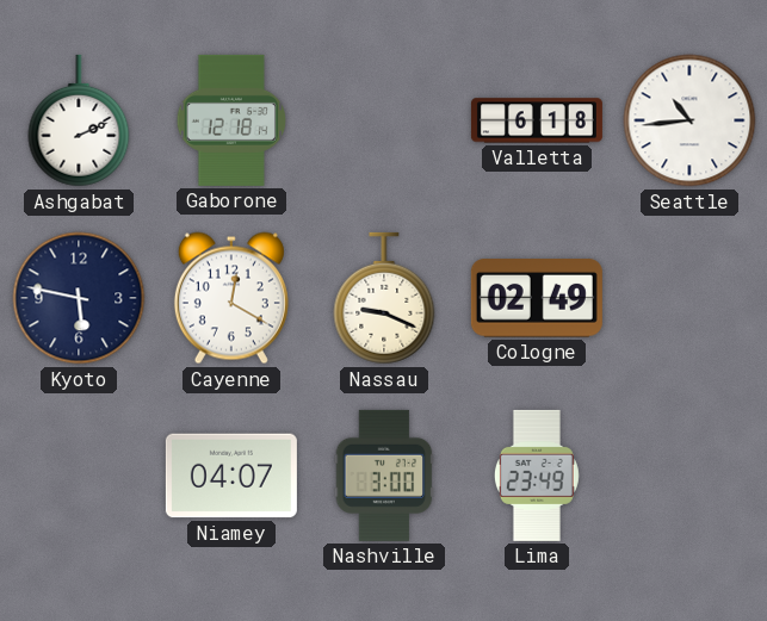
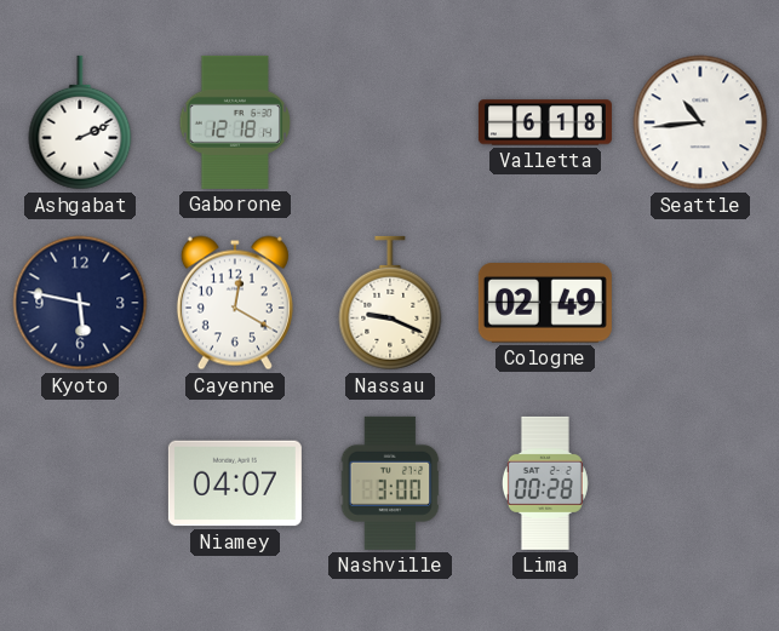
Lima: 23:49 -> 00:28
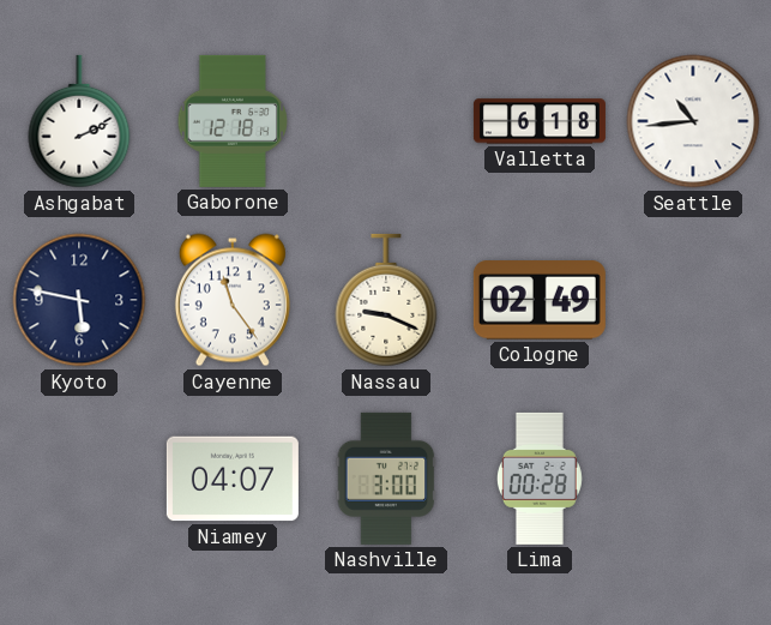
Cayenne: 12:20 -> 11:24
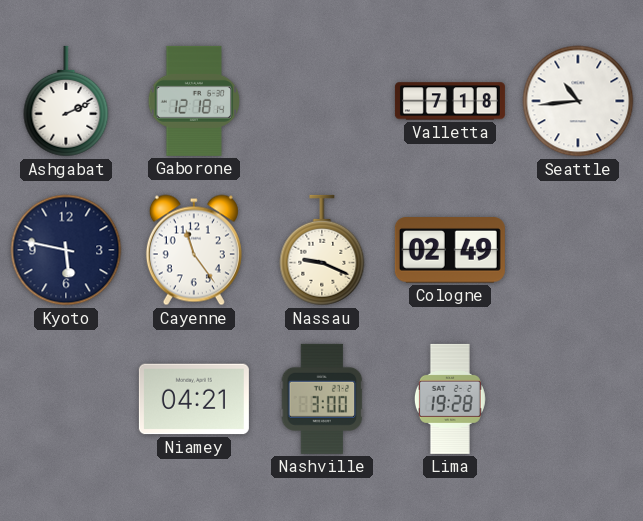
Valletta: 6:18 -> 7:18
Niamey: 04:07 -> 04:21
Lima: 00:28 -> 19:28
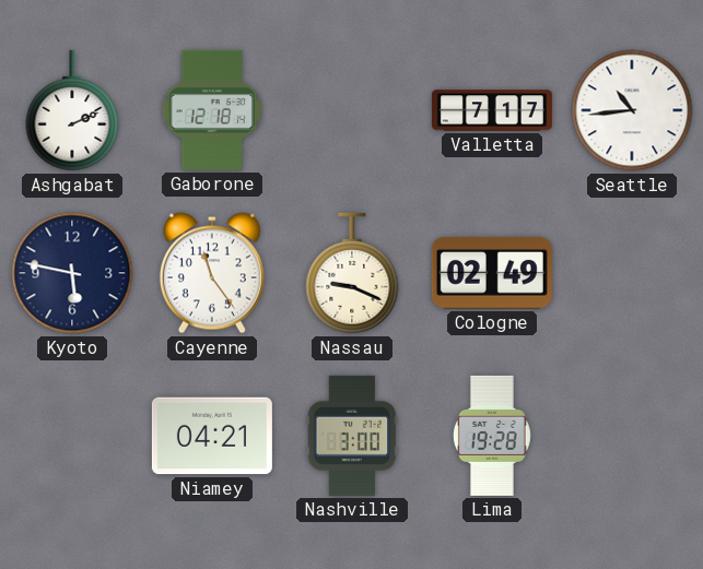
Valletta: 7:18 -> 7:17
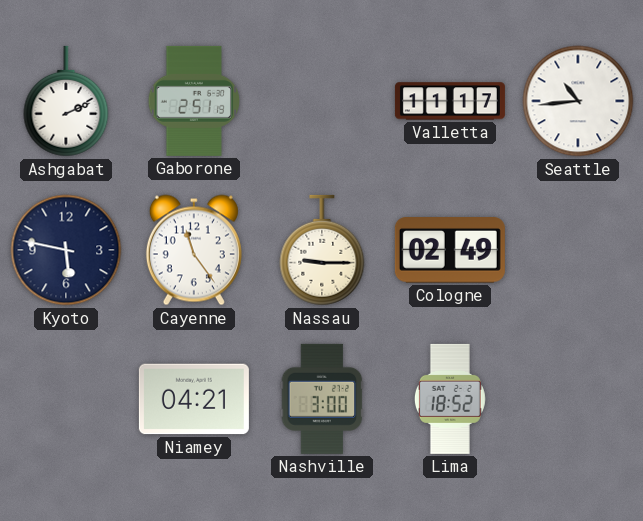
Gaborone: 12:18 -> 2:51
Valletta: 7:17 -> 11:17
Nassau: 9:19 -> 9:15
Lima: 19:28 -> 18:52
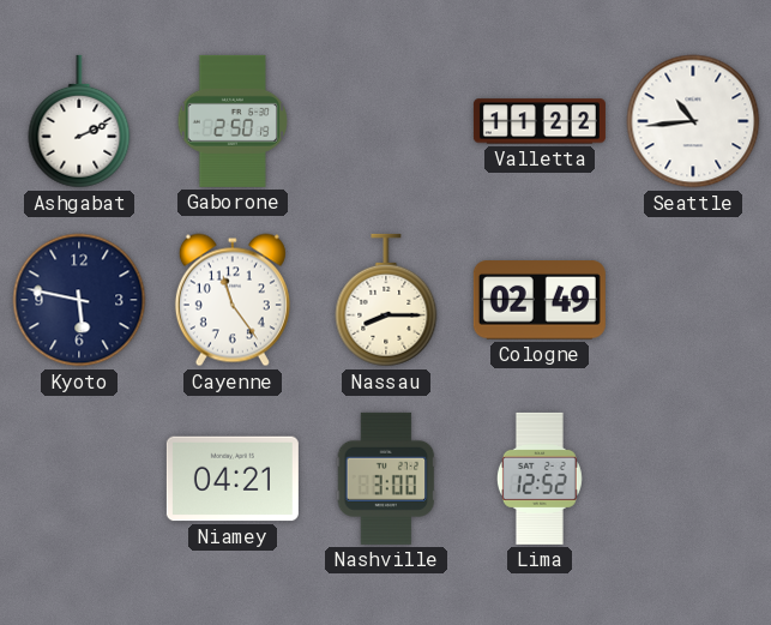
Gaborone: 2:51 -> 2:50
Valletta: 11:17 -> 11:22
Nassau: 9:15 -> 8:15
Lima: 18:52 -> 12:52
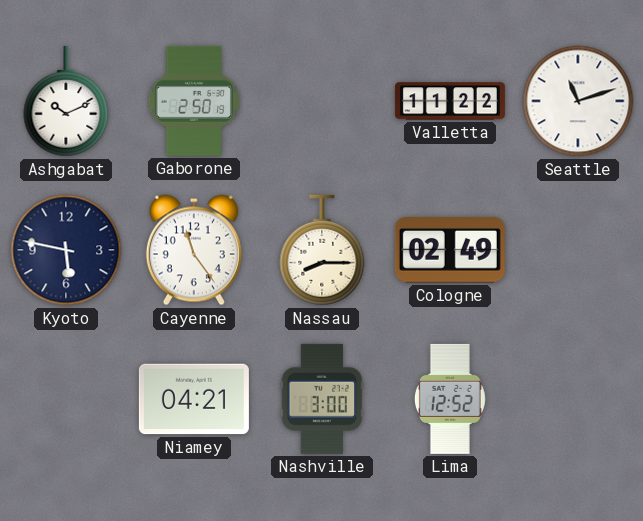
Ashgabat: 2:11 -> 10:11
Seattle: 10:44 -> 11:12
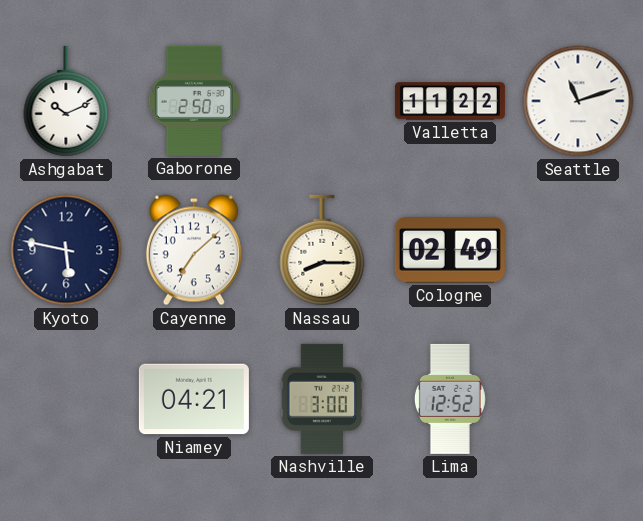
Cayenne: 11:24 -> 7:08
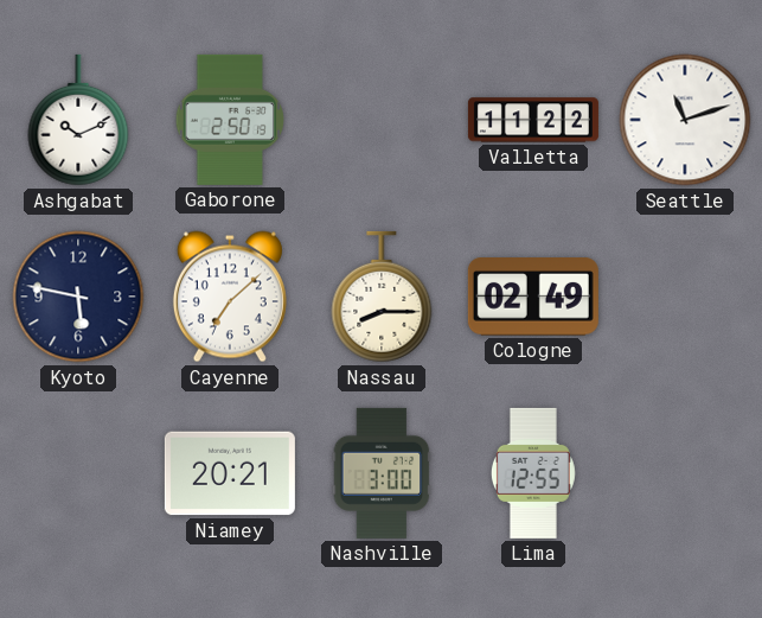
Niamey: 04:21 -> 20:21
Lima: 12:52 -> 12:55
